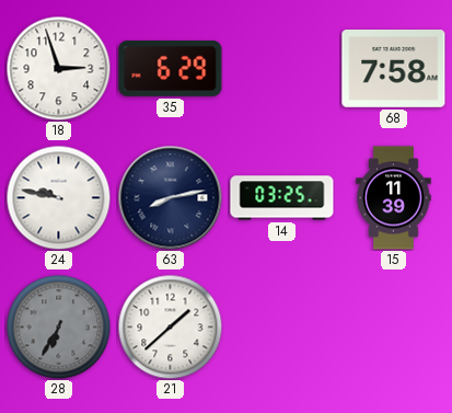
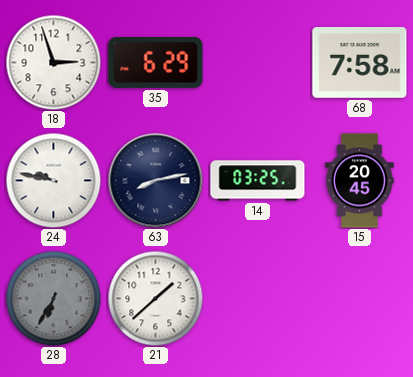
15: 11:39 -> 20:45
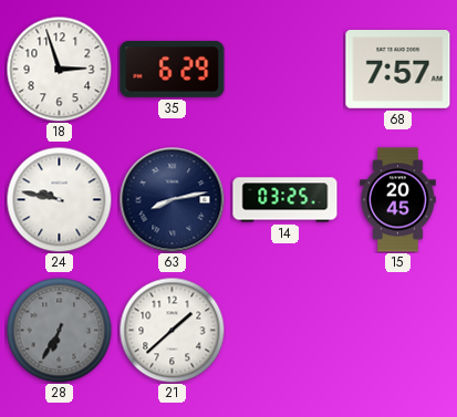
68: 7:58 -> 7:57
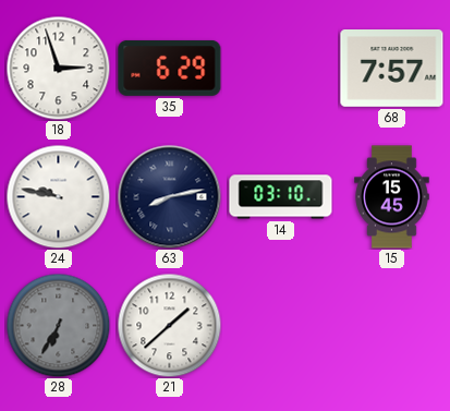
14: 03:25 -> 03:10
15: 20:45 -> 15:45
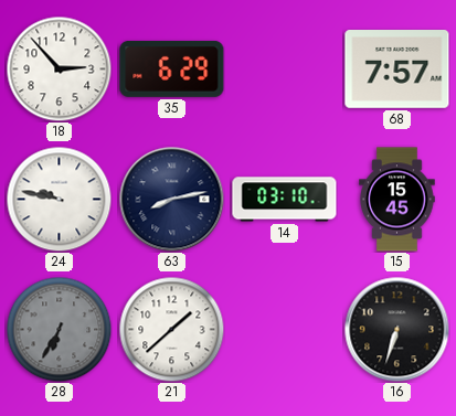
18: 2:57 -> 2:53
16: none -> 6:33
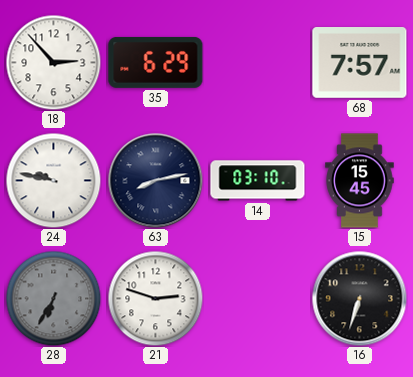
21: 1:38 -> 2:48
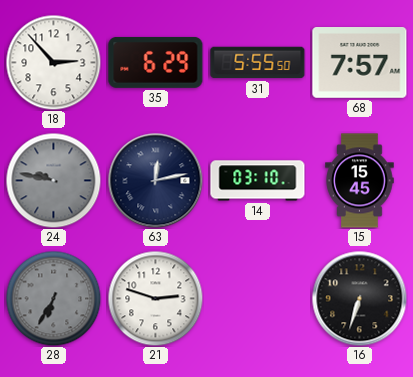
31: none -> 5:55
24 dial: white -> grey
63: 8:13 -> 12:13
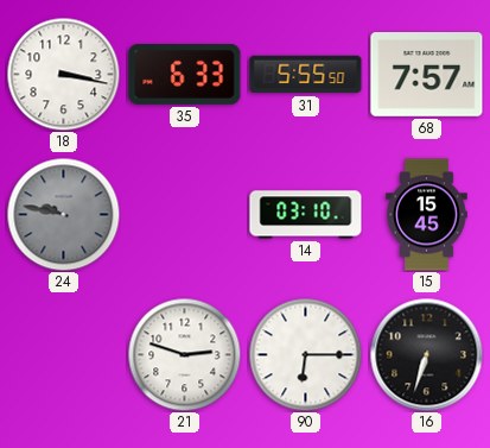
18: 2:53 -> 3:17
35: 6:29 -> 6:33
63: 12:13 -> none
28: 6:35 -> none
90: none -> 6:15
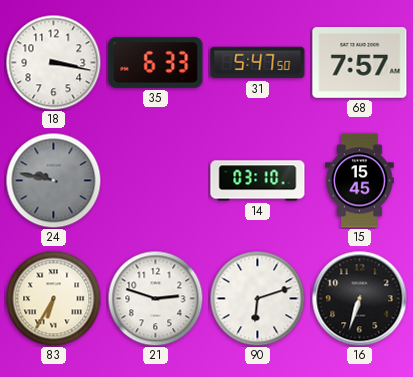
31: 5:55 -> 5:47
83: none -> 6:35
90: 6:15 -> 6:12
